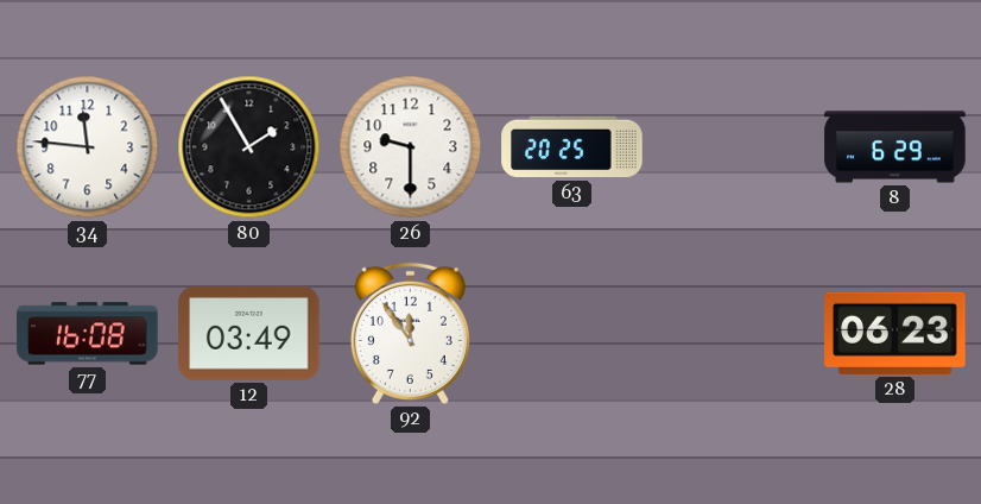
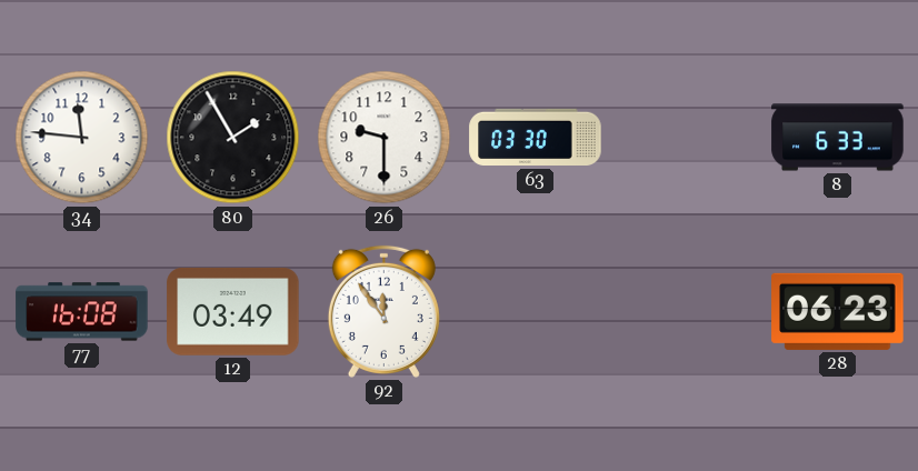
63: 20:25 -> 03:30
8: 6:29 -> 6:33
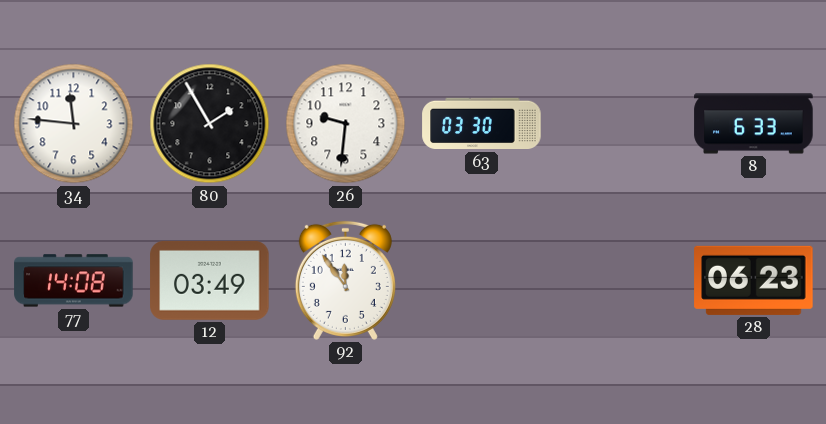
26: 9:30 -> 9:31
77: 16:08 -> 14:08
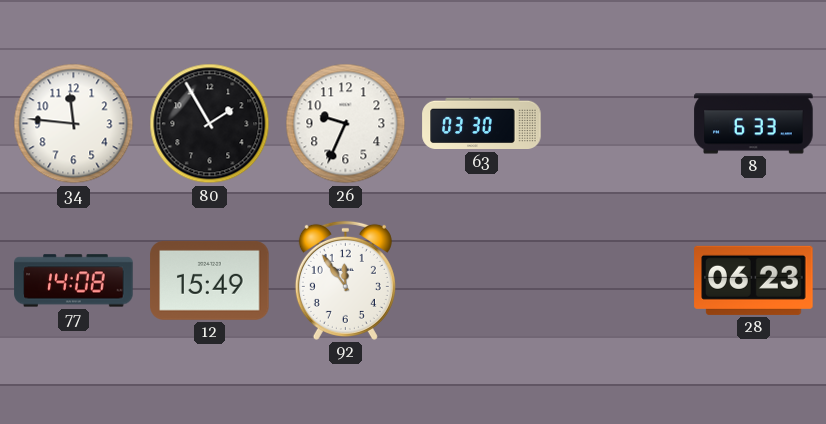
26: 9:31 -> 9:34
12: 03:49 -> 15:49
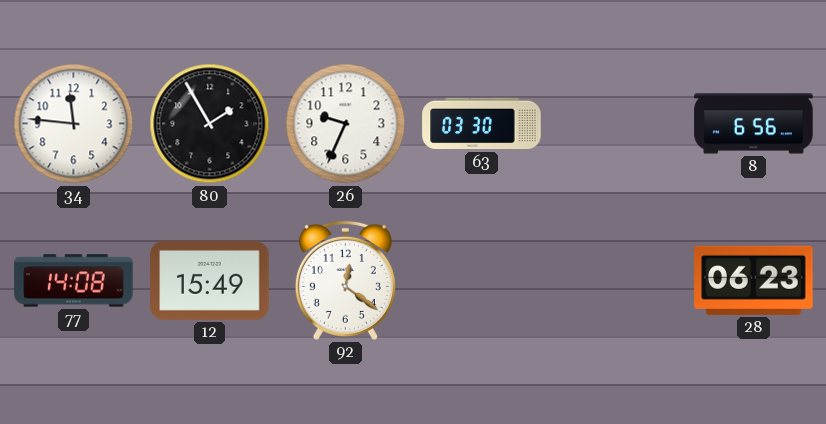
8: 6:33 -> 6:56
92: 11:54 -> 12:21
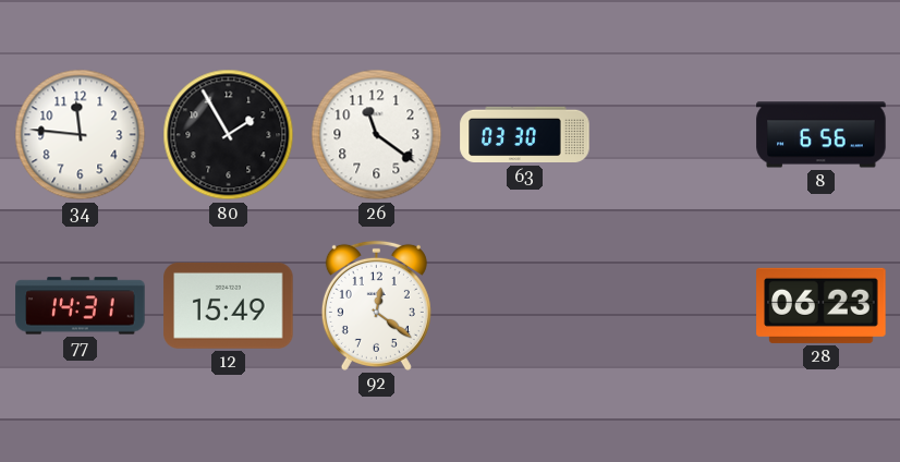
26: 9:34 -> 11:21
77: 14:08 -> 14:31
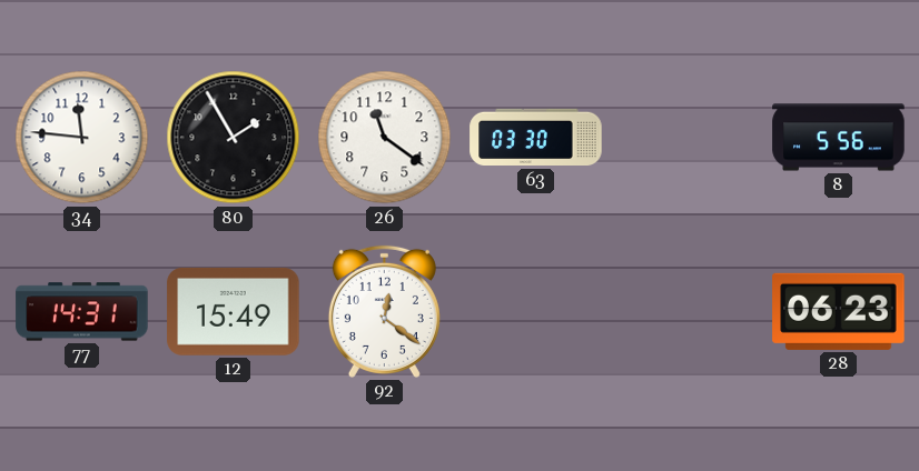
8: 6:56 -> 5:56
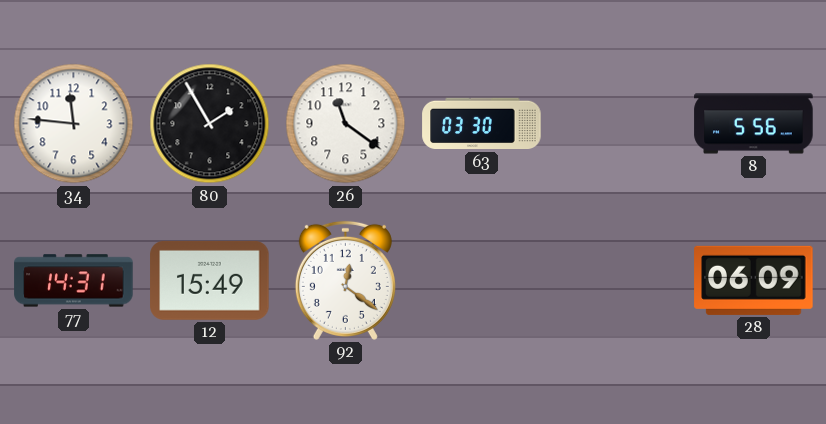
28: 06:23 -> 06:09
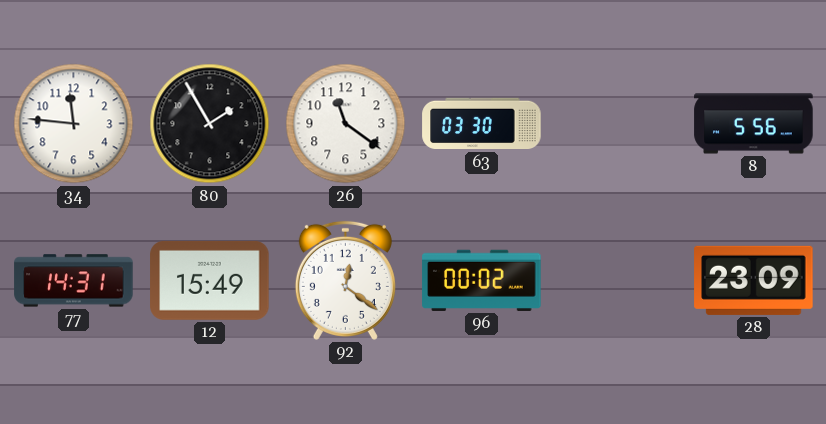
96: none -> 00:02
28: 06:09 -> 23:09
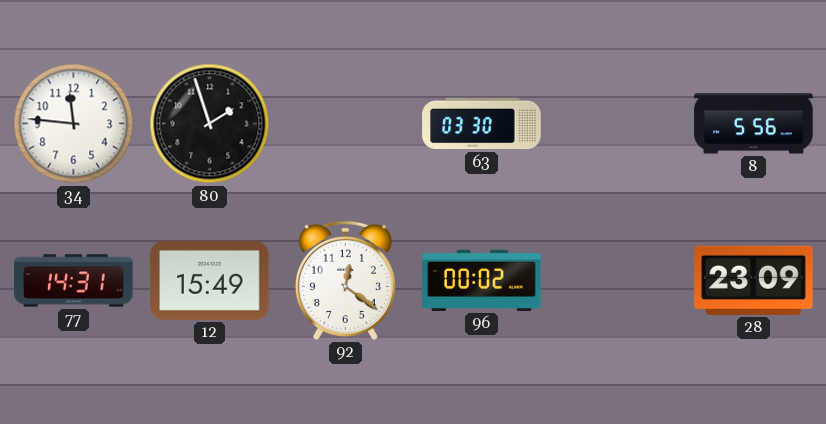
80: 1:55 -> 1:57
26: 11:21 -> none
